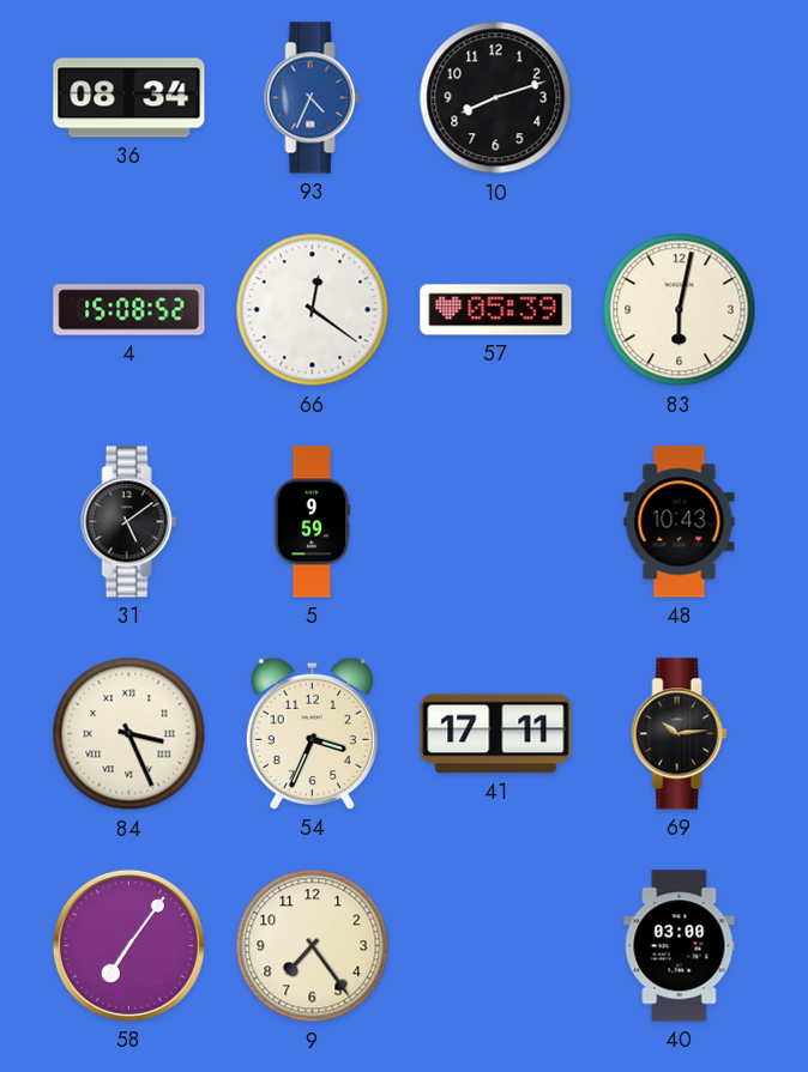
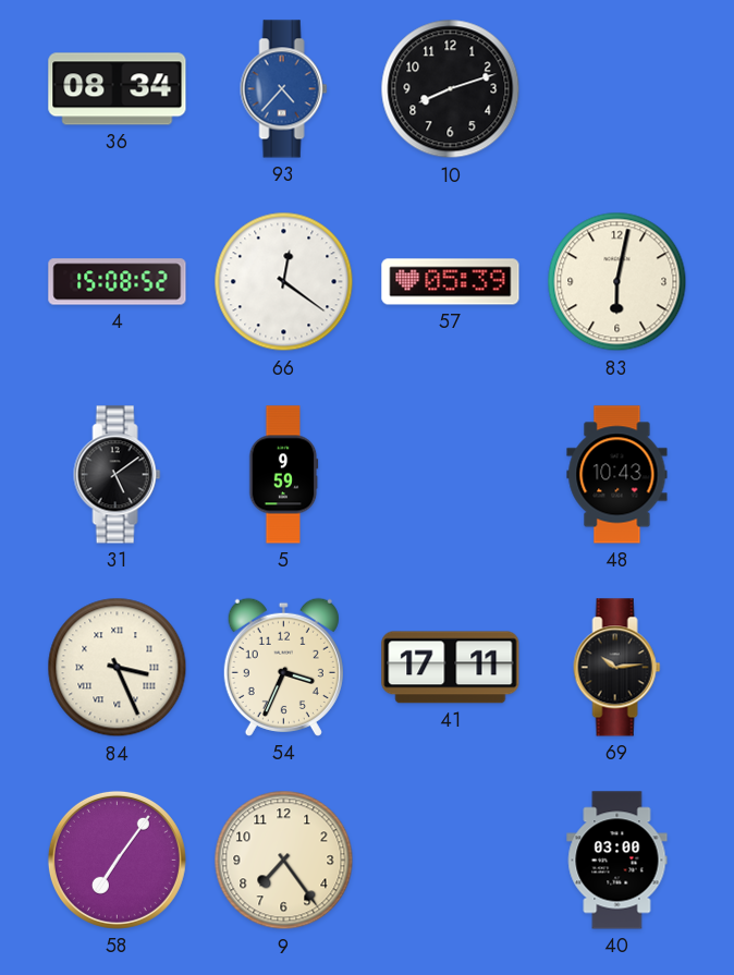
93: 4:34 -> 4:37
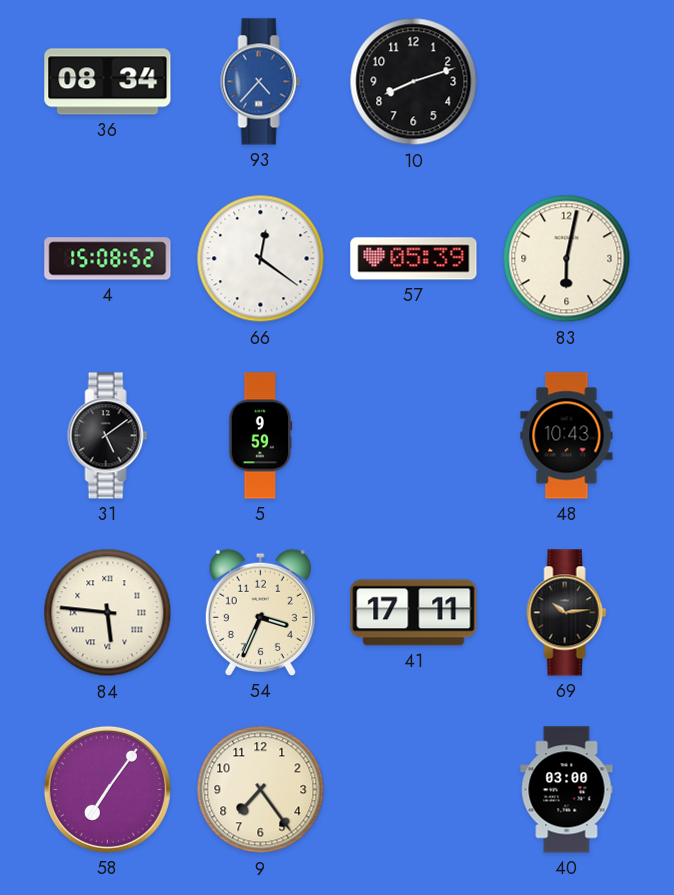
84: 3:26 -> 5:46
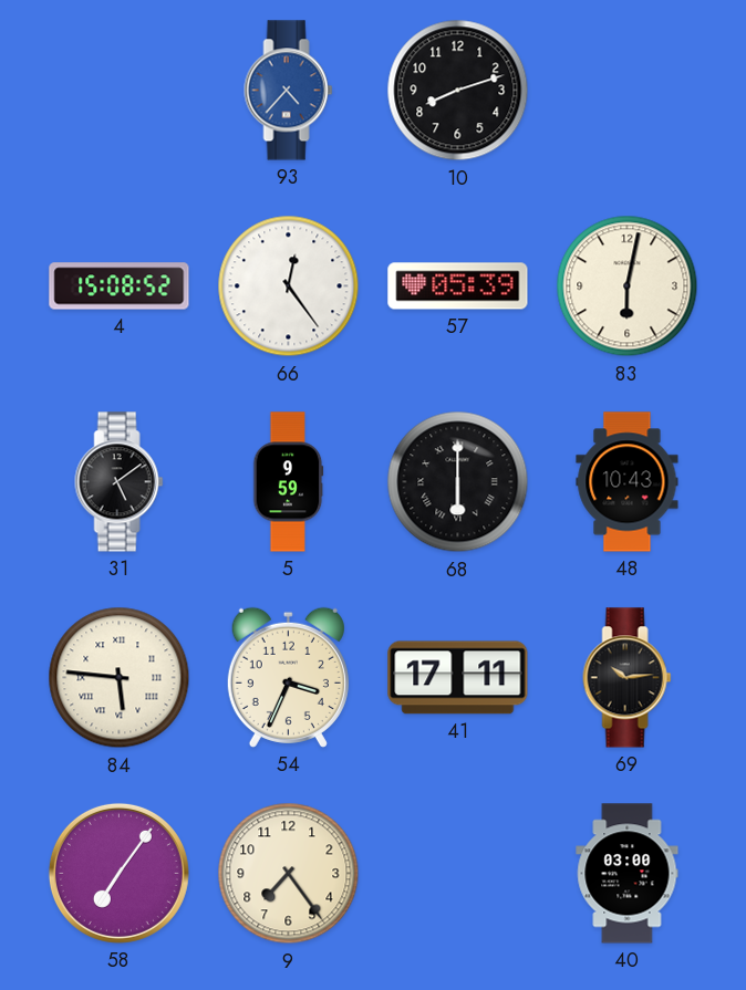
36: 08:34 -> none
66: 12:21 -> 12:24
68: none -> 6:00
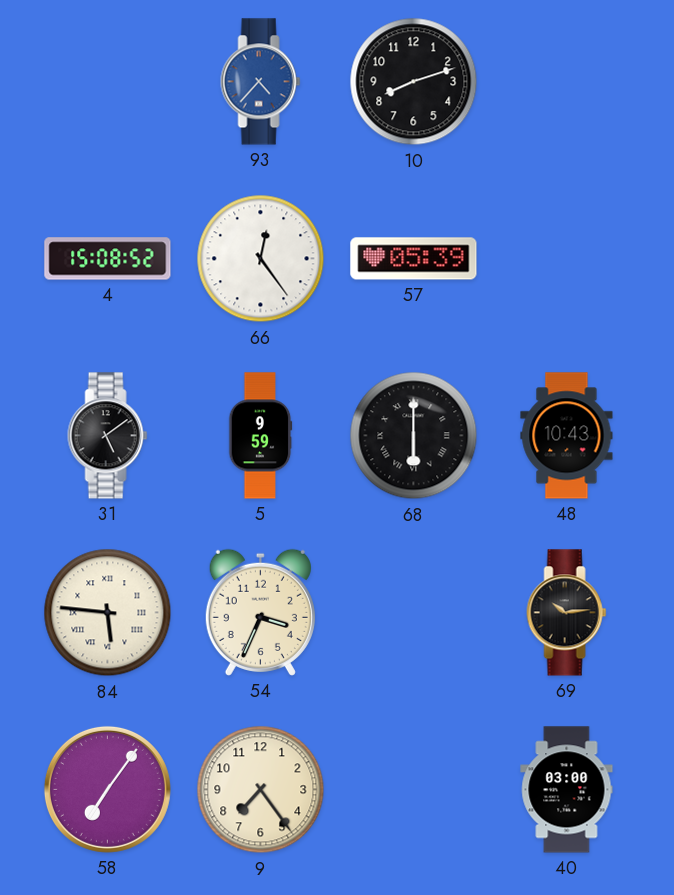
83: 6:02 -> none
41: 17:11 -> none
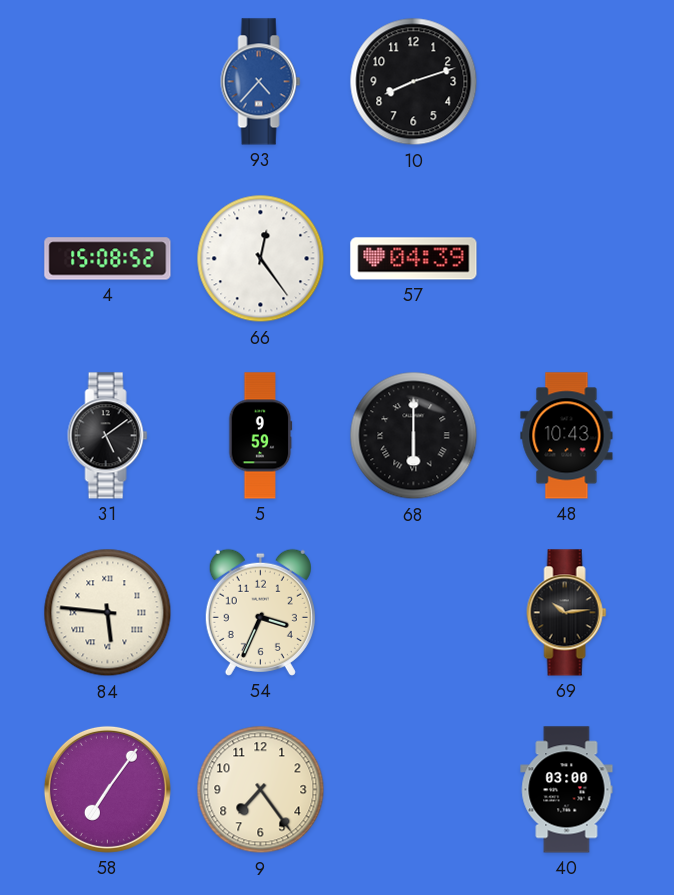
57: 05:39 -> 04:39
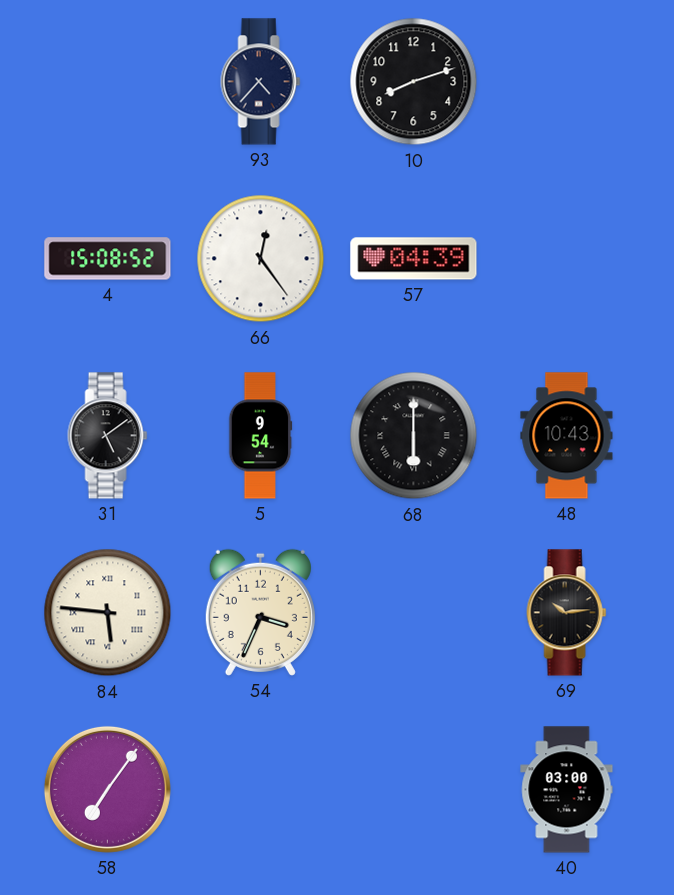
93 dial: blue -> navy
5: 9:59 -> 9:54
9: 7:24 -> none
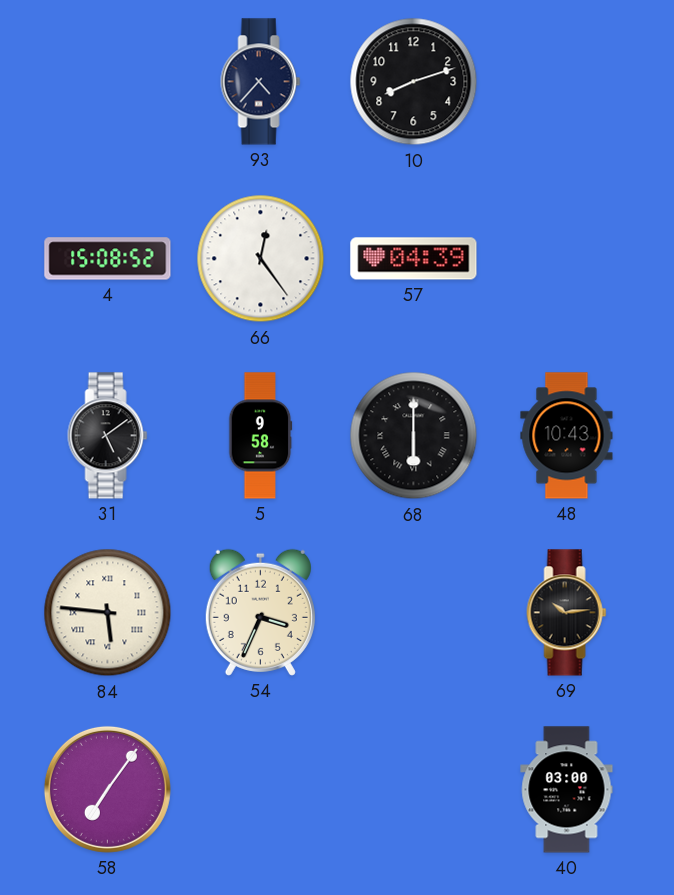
5: 9:54 -> 9:58
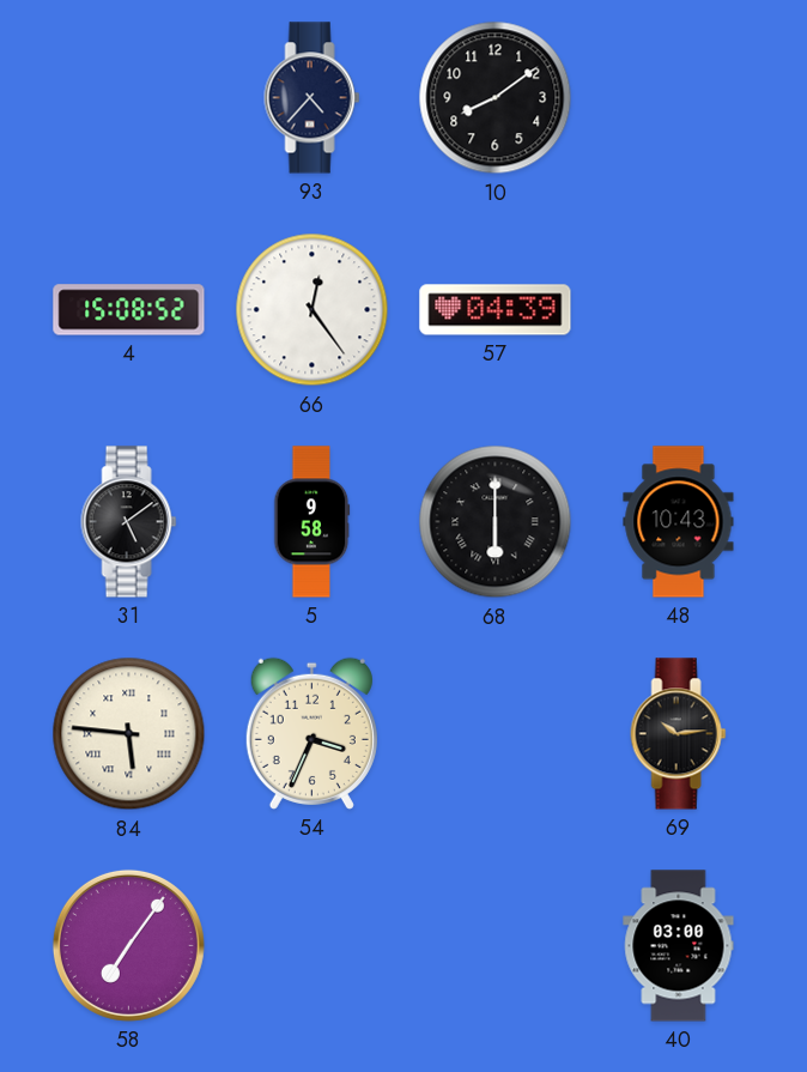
10: 8:12 -> 8:09
